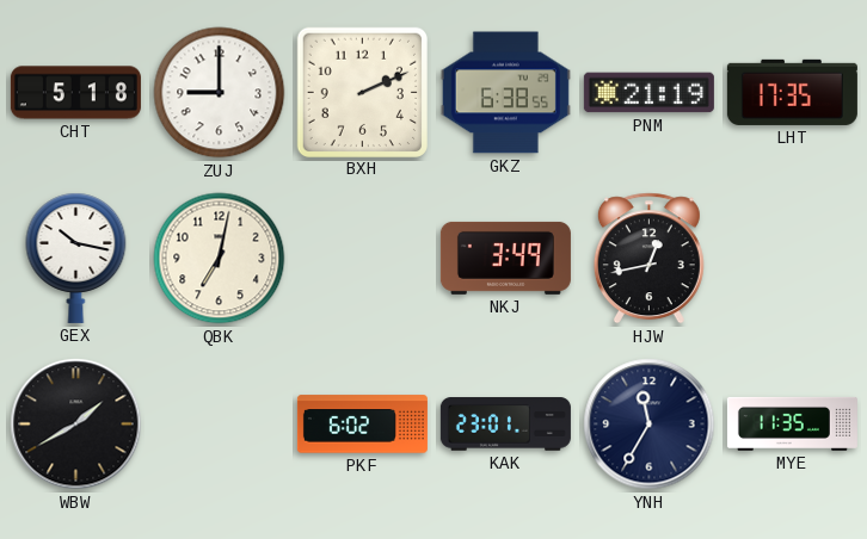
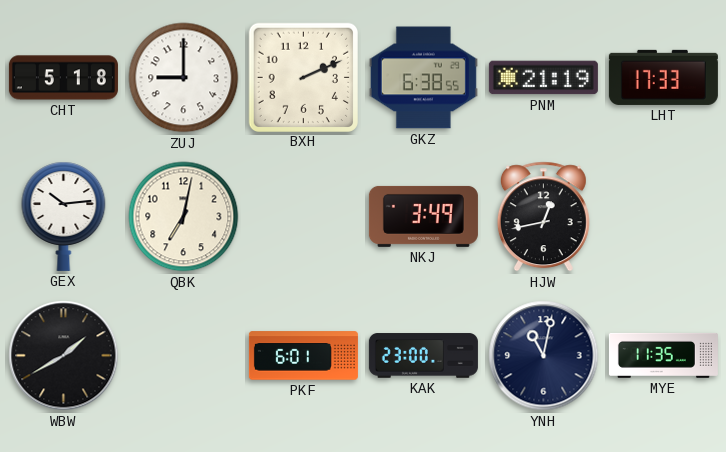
LHT: 17:35 -> 17:33
GEX: 10:17 -> 10:14
PKF: 6:02 -> 6:01
KAK: 23:01 -> 23:00
YNH: 11:35 -> 11:02
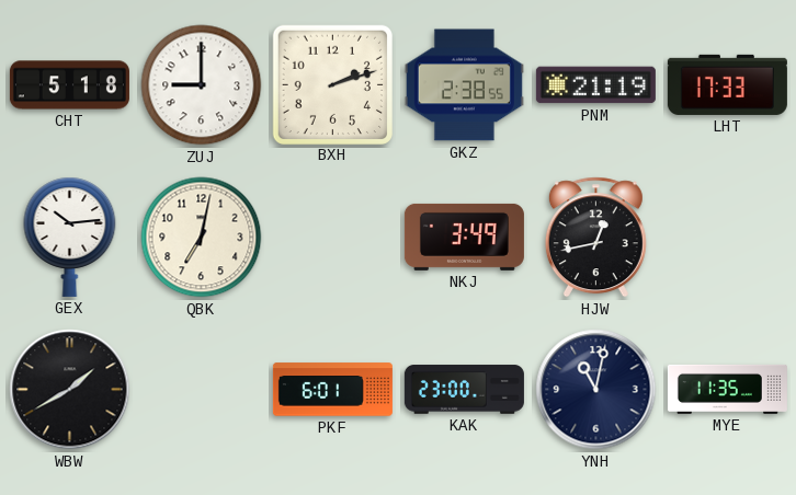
BXH: 2:11 -> 2:12
GKZ: 6:38 -> 2:38
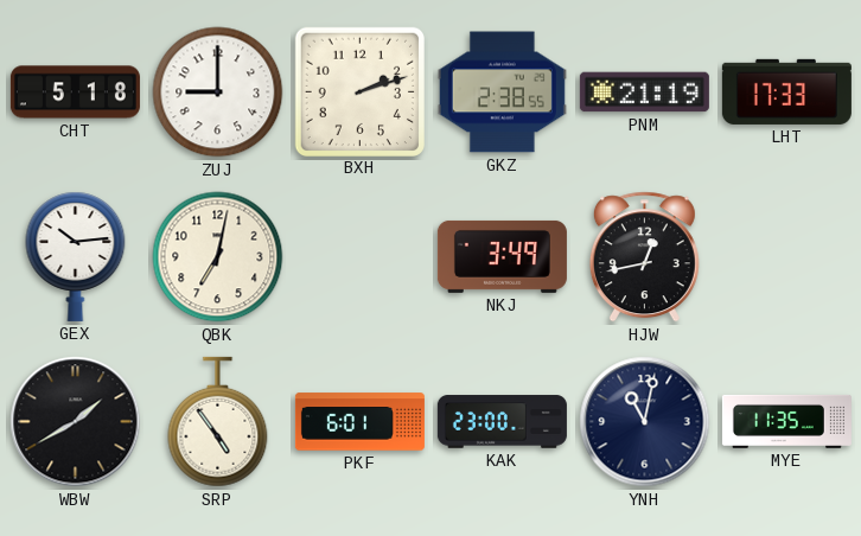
SRP: none -> 4:54
